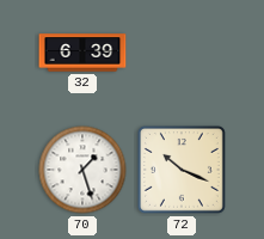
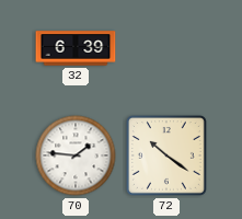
70: 1:27 -> 1:46
72: 10:19 -> 10:21
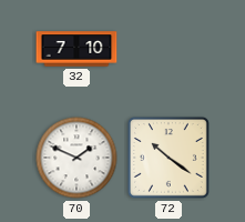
32: 6:39 -> 7:10
70: 1:46 -> 1:49
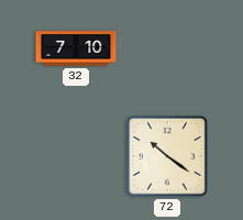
70: 1:49 -> none
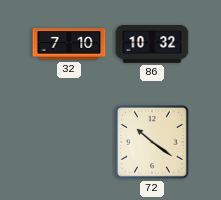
86: none -> 10:32
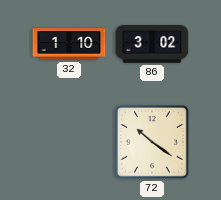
32: 7:10 -> 1:10
86: 10:32 -> 3:02
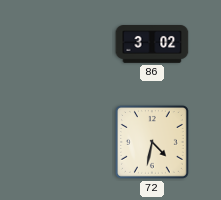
32: 1:10 -> none
72: 10:21 -> 4:32
